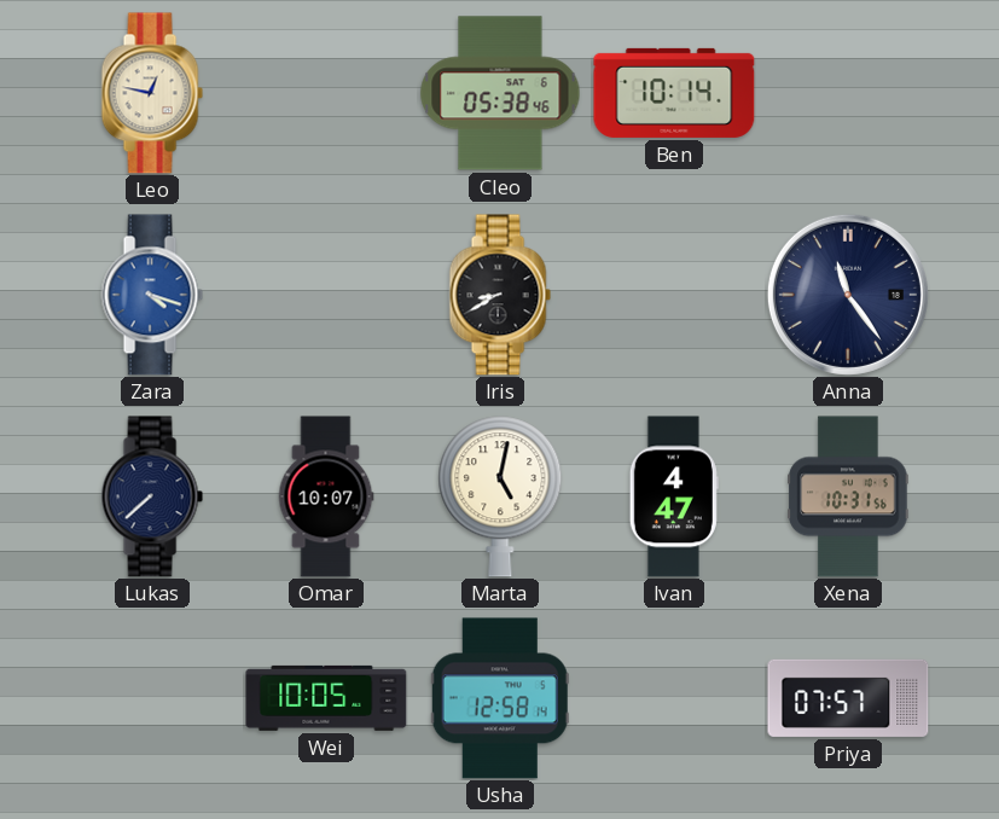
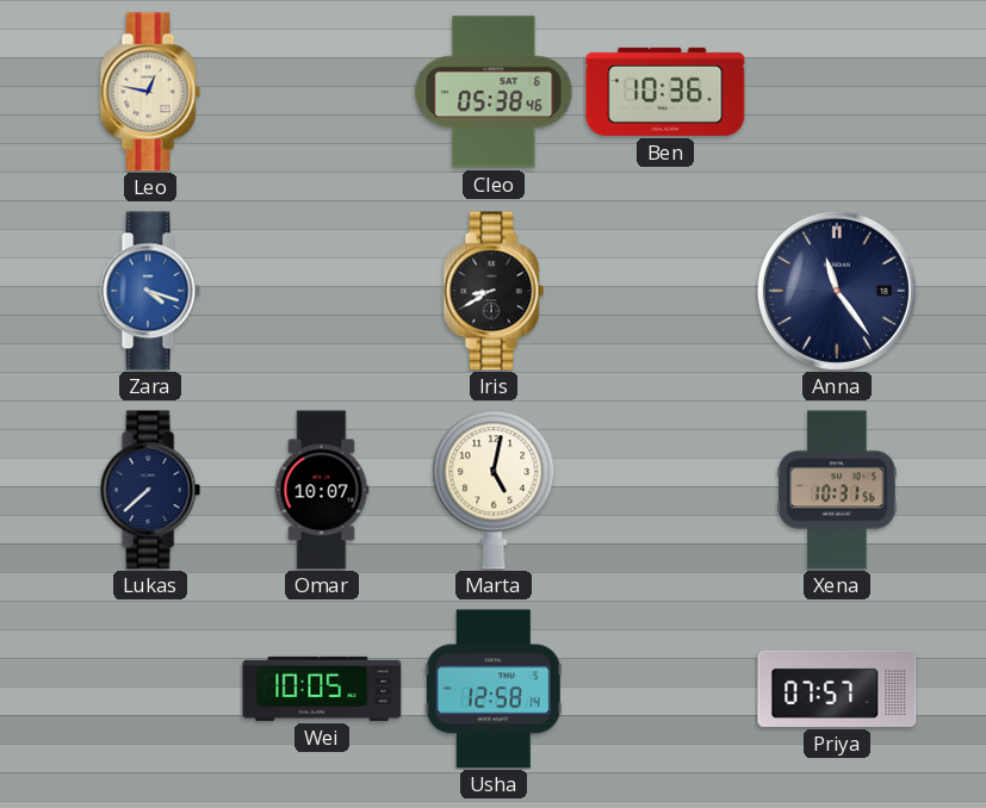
Ben: 10:14 -> 10:36
Ivan: 4:47 -> none
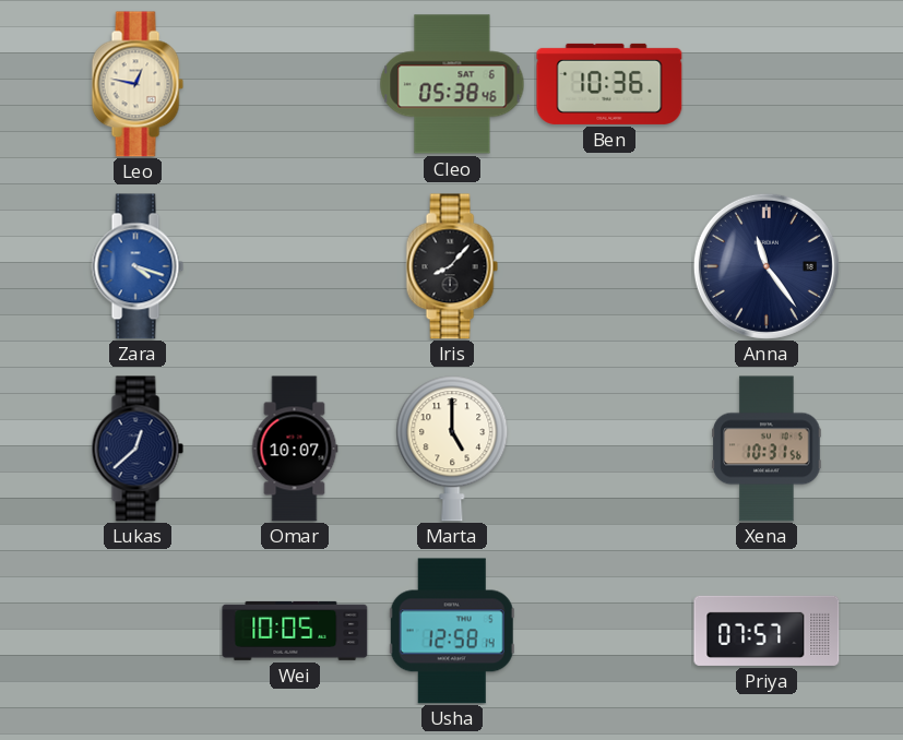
Iris: 8:40 -> 8:07
Lukas: 7:38 -> 12:38
Marta: 5:02 -> 5:00
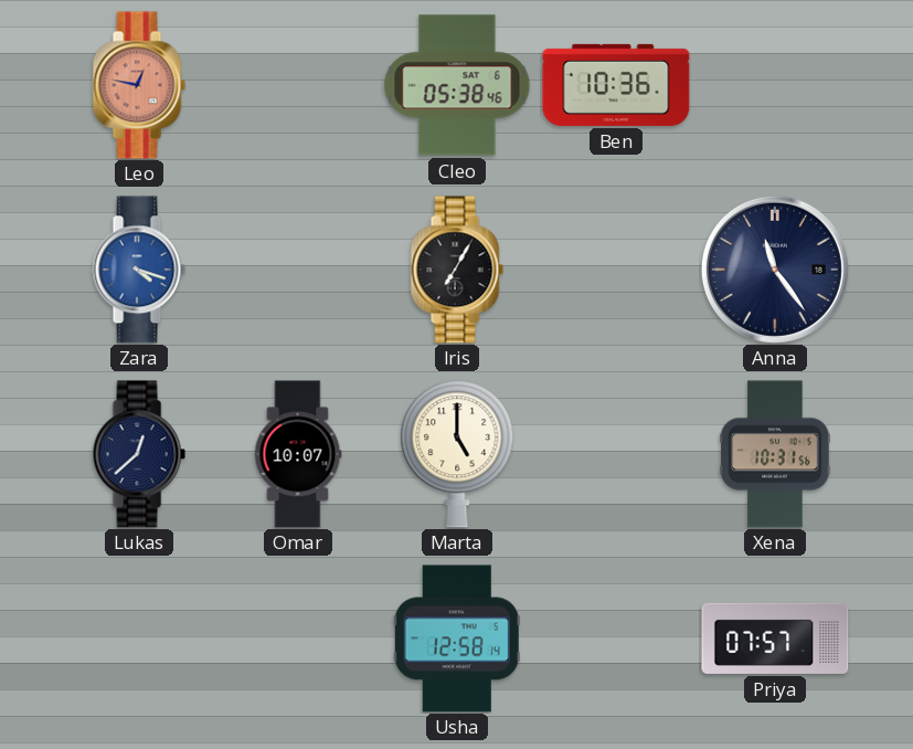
Leo dial: cream -> salmon
Iris: 8:07 -> 7:05
Wei: 10:05 -> none
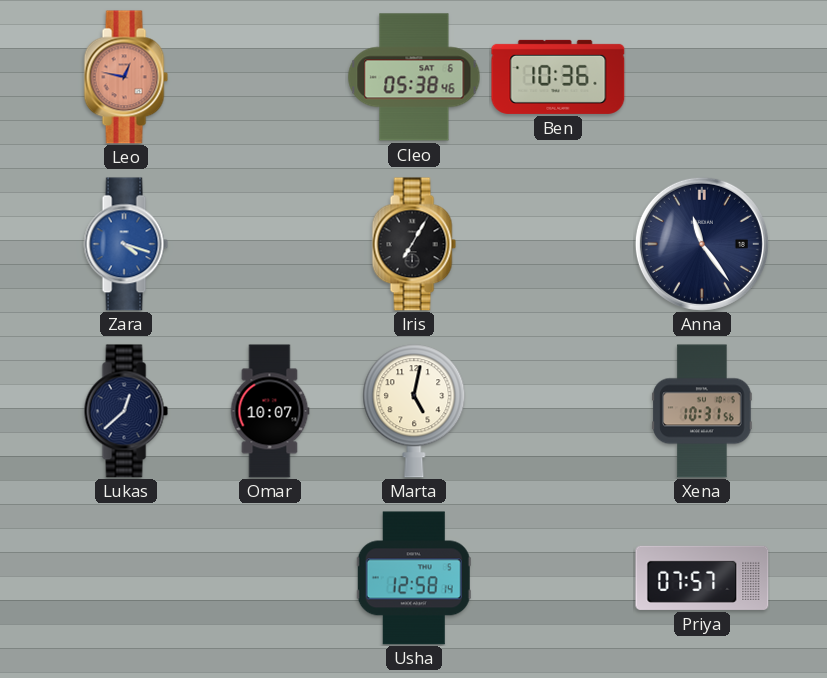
Marta: 5:00 -> 5:02
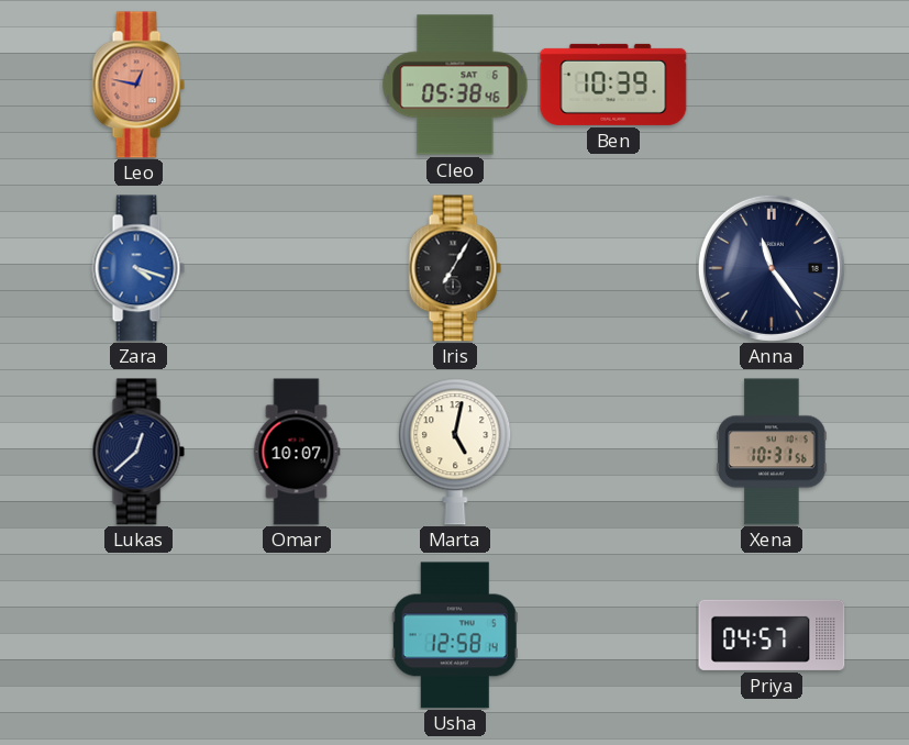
Ben: 10:36 -> 10:39
Priya: 07:57 -> 04:57
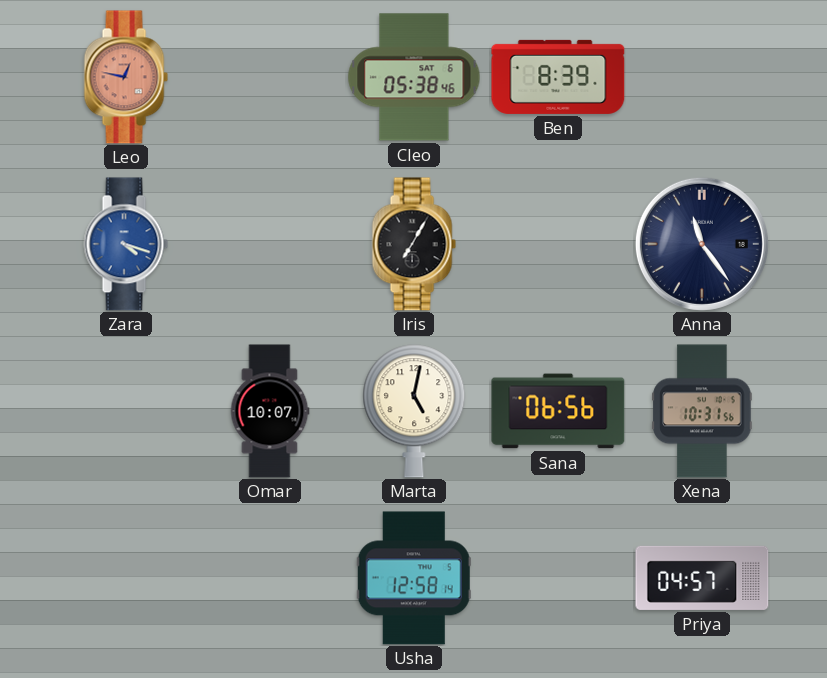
Ben: 10:39 -> 8:39
Lukas: 12:38 -> none
Sana: none -> 06:56
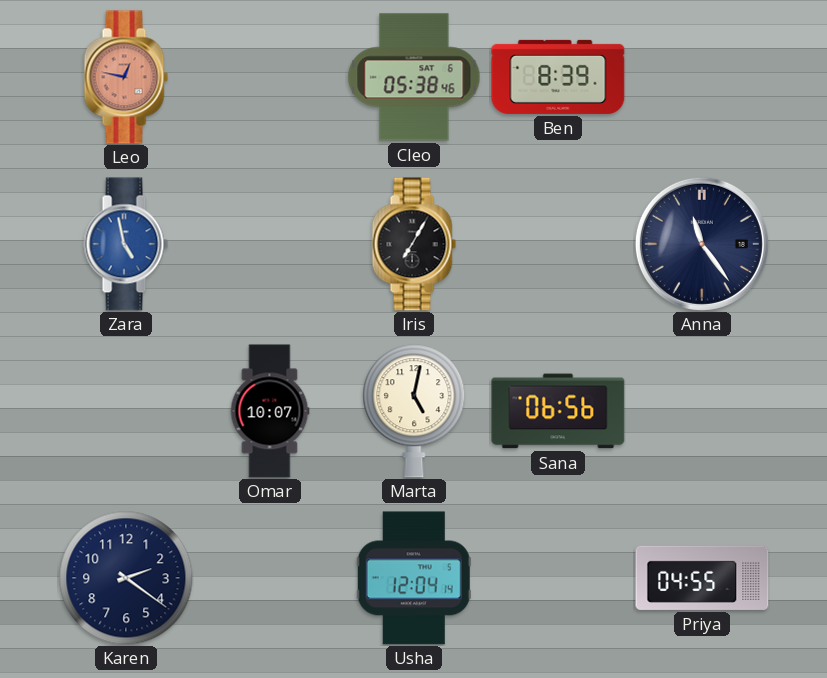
Zara: 4:18 -> 4:58
Xena: 10:31 -> none
Karen: none -> 2:21
Usha: 12:58 -> 12:04
Priya: 04:57 -> 04:55
